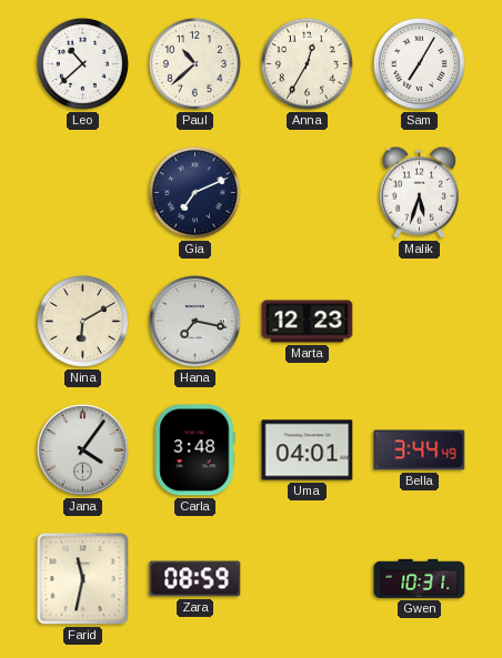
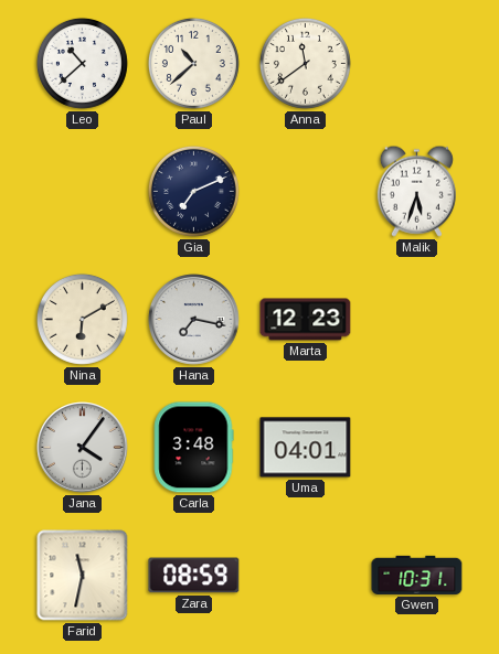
Anna: 12:35 -> 11:39
Sam: 7:05 -> none
Bella: 3:44 -> none
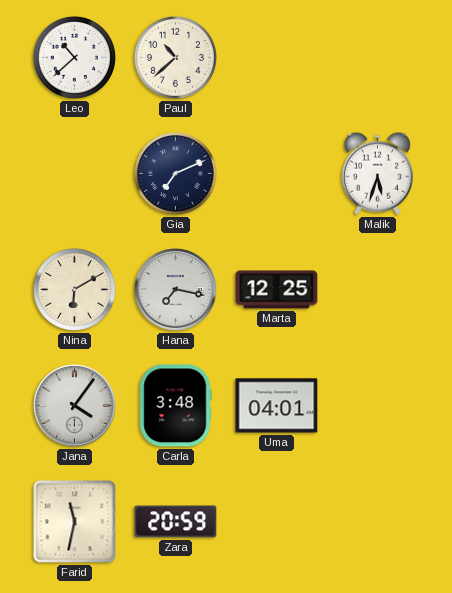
Anna: 11:39 -> none
Marta: 12:23 -> 12:25
Zara: 08:59 -> 20:59
Gwen: 10:31 -> none
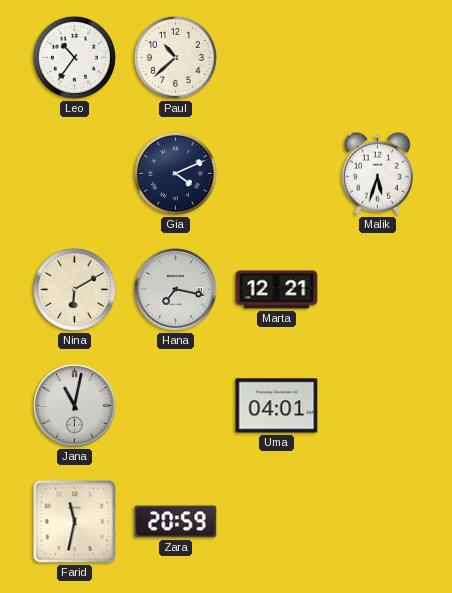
Leo: 10:38 -> 10:36
Gia: 7:11 -> 4:11
Marta: 12:25 -> 12:21
Jana: 4:06 -> 11:02
Carla: 3:48 -> none
